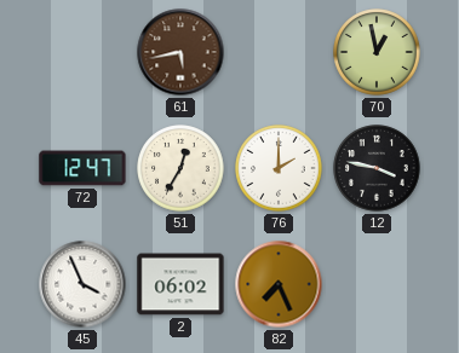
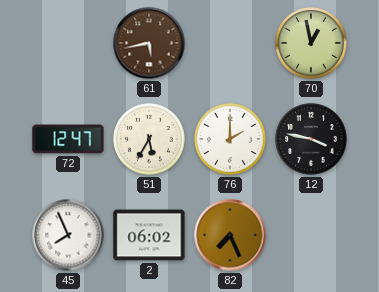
51: 12:35 -> 5:35
45: 3:56 -> 7:56
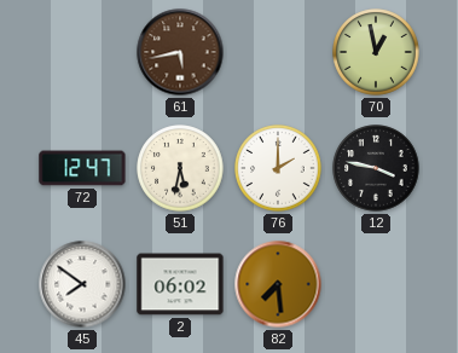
51: 5:35 -> 5:32
45: 7:56 -> 7:51
82: 7:26 -> 7:29
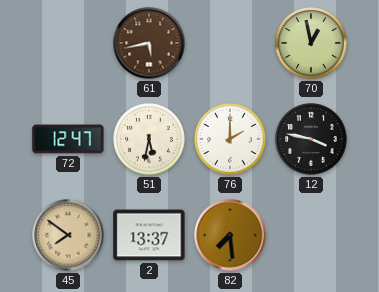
45 dial: white -> champagne
2: 06:02 -> 13:37
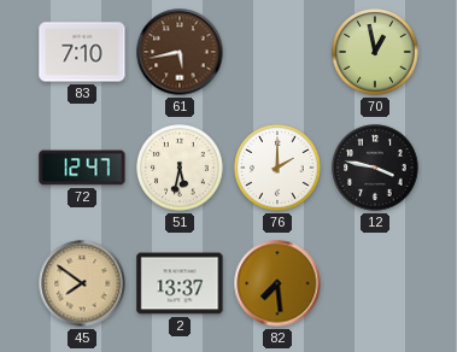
83: none -> 7:10
